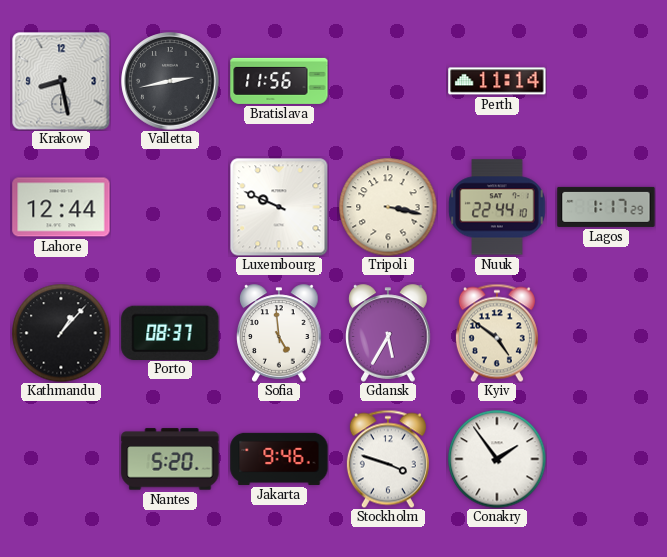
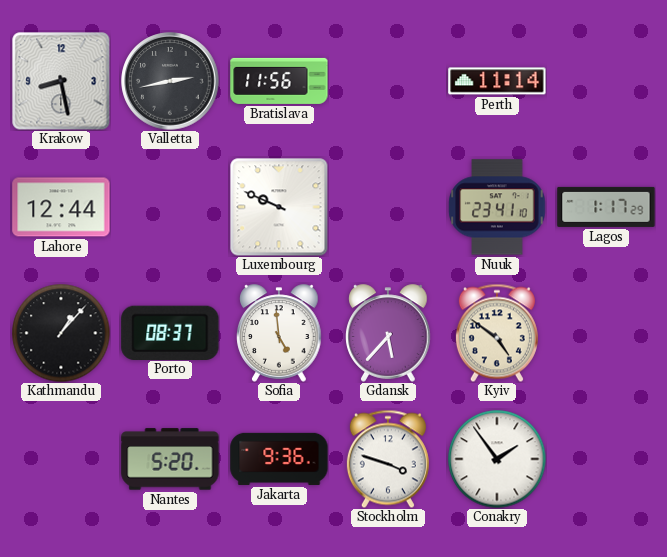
Tripoli: 3:17 -> none
Nuuk: 22:44 -> 23:41
Gdansk: 5:35 -> 5:37
Jakarta: 9:46 -> 9:36
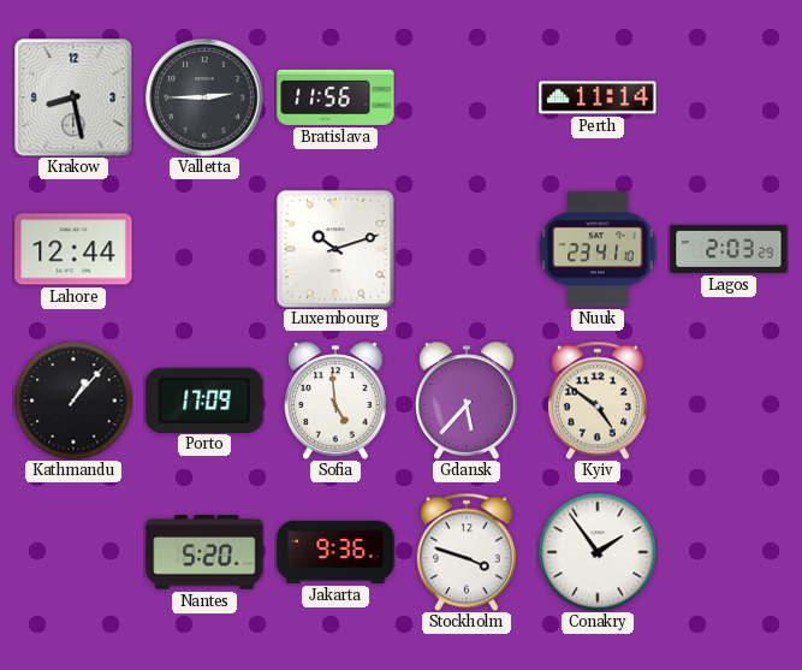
Valletta: 2:43 -> 2:45
Luxembourg: 9:49 -> 10:12
Lagos: 1:17 -> 2:03
Porto: 08:37 -> 17:09
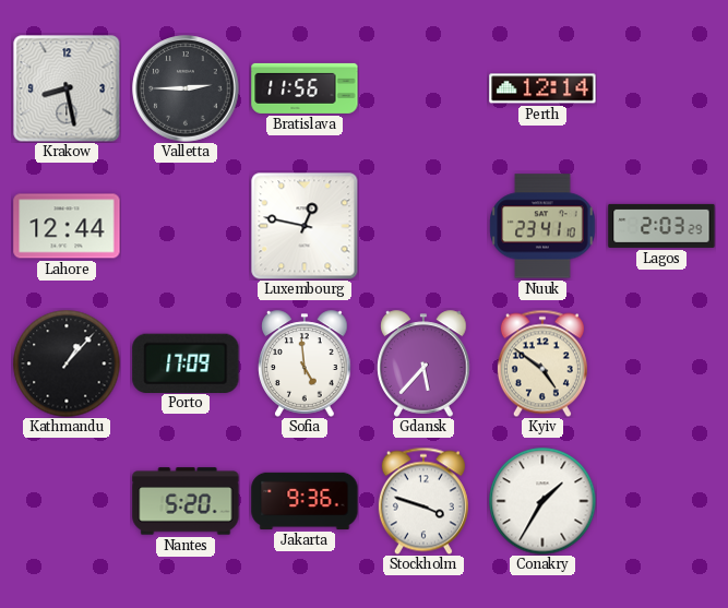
Perth: 11:14 -> 12:14
Luxembourg: 10:12 -> 12:47
Conakry: 1:54 -> 1:35
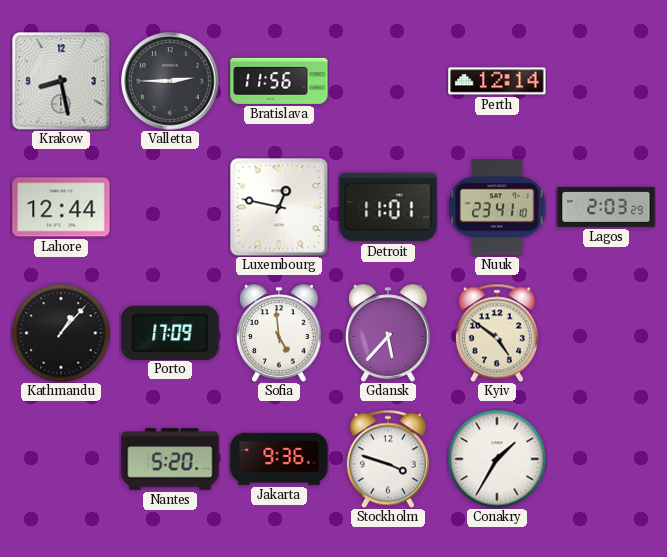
Detroit: none -> 11:01
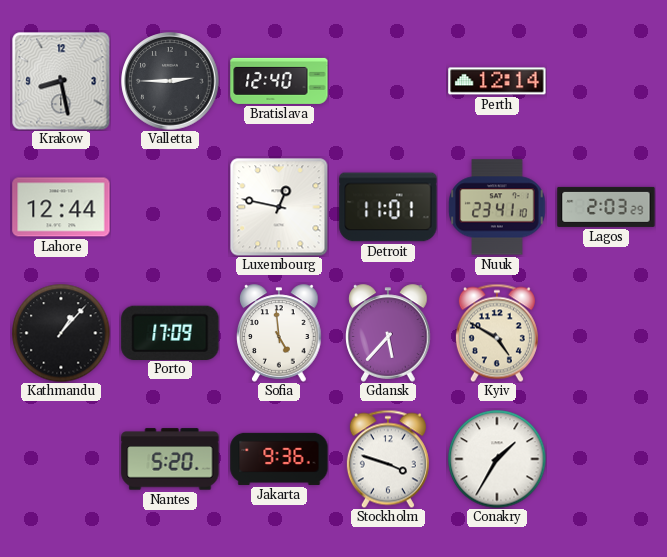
Bratislava: 11:56 -> 12:40
Kyiv: 4:51 -> 4:50
